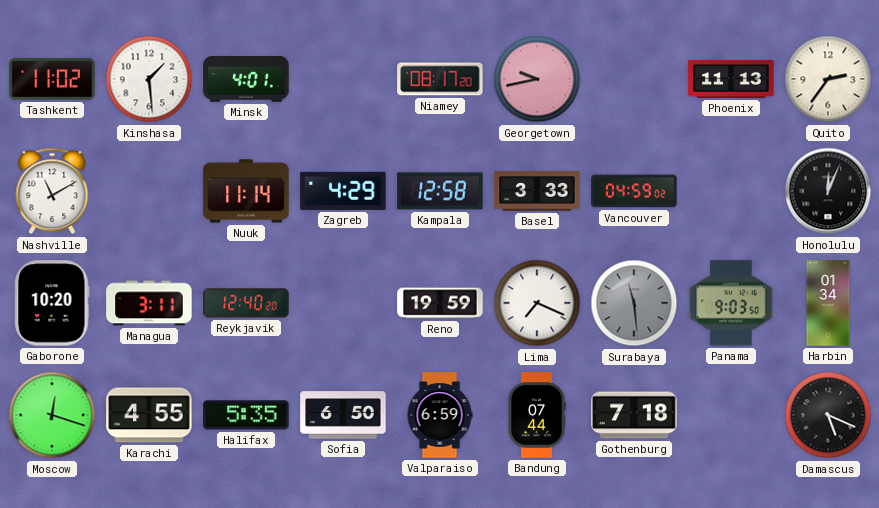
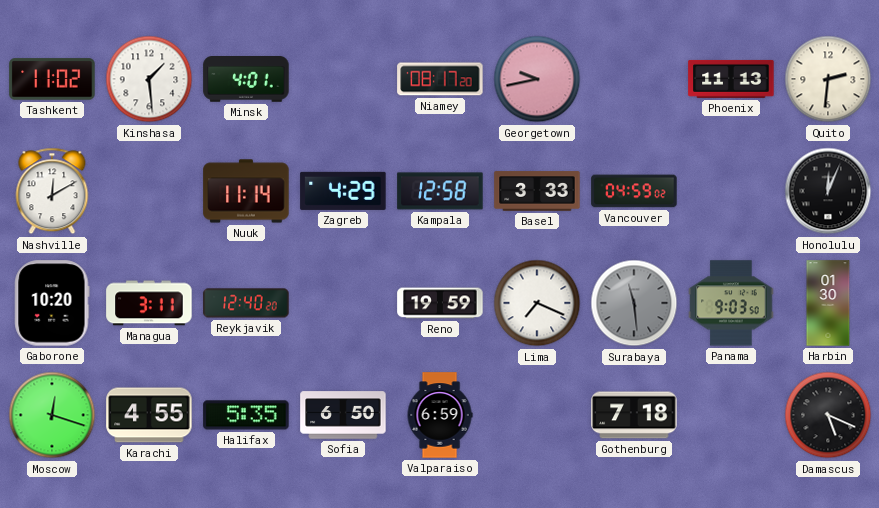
Quito: 2:36 -> 2:31
Nashville: 11:10 -> 12:10
Harbin: 01:34 -> 01:30
Bandung: 07:44 -> none
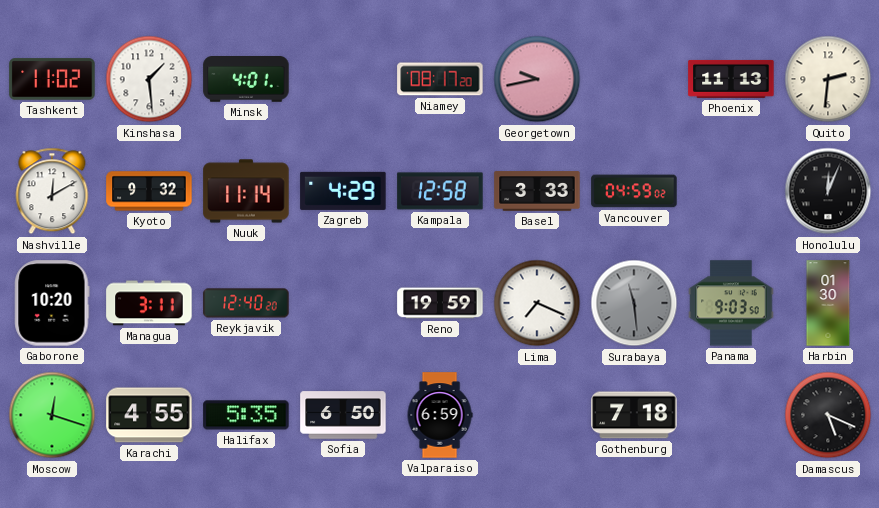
Kyoto: none -> 9:32
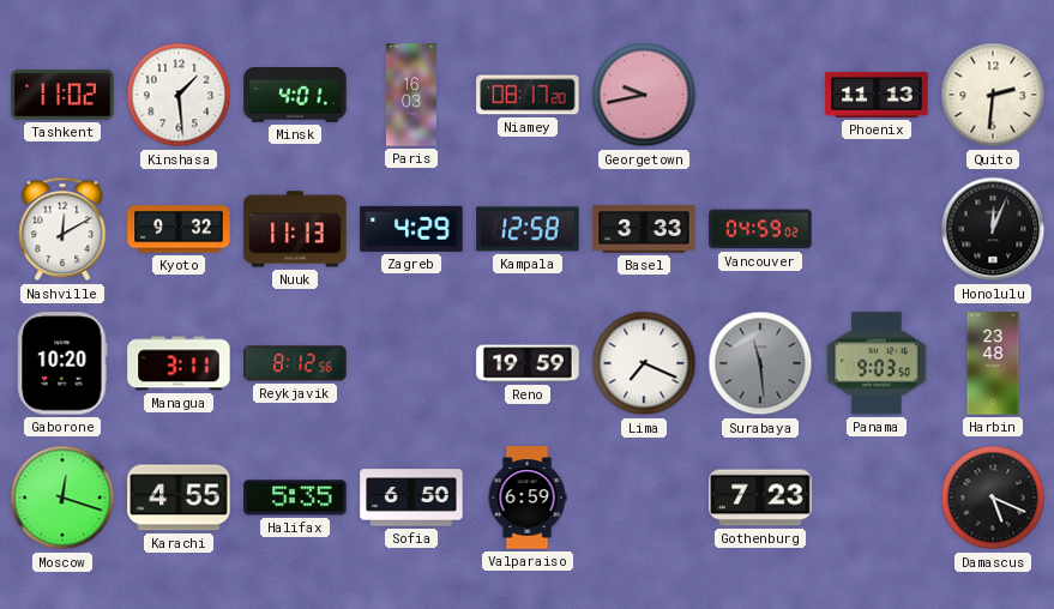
Paris: none -> 16:03
Nuuk: 11:14 -> 11:13
Reykjavik: 12:40 -> 8:12
Harbin: 01:30 -> 23:48
Gothenburg: 7:18 -> 7:23
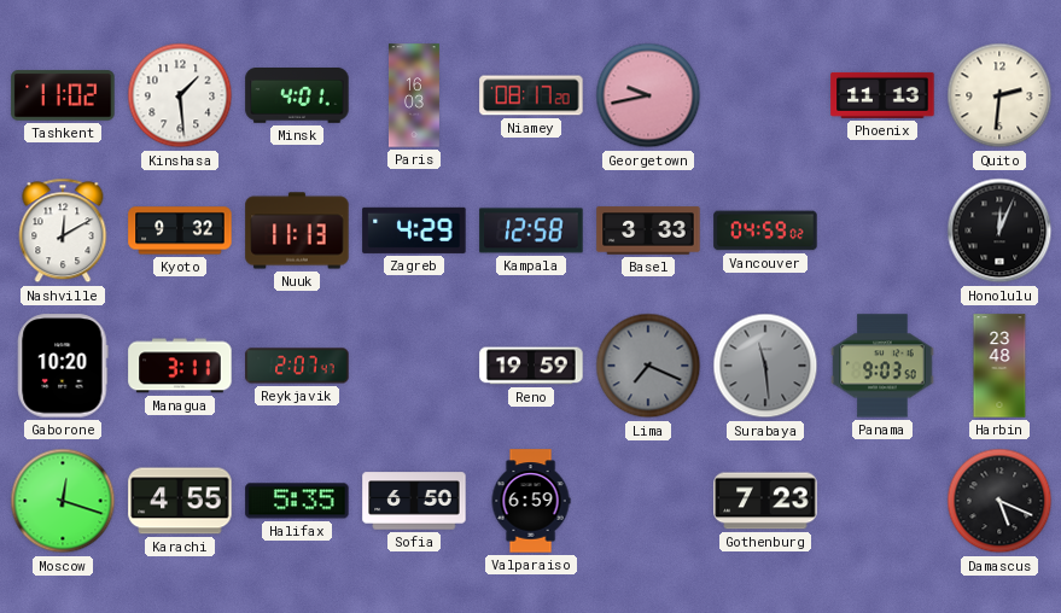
Reykjavik: 8:12 -> 2:07
Lima dial: white -> grey
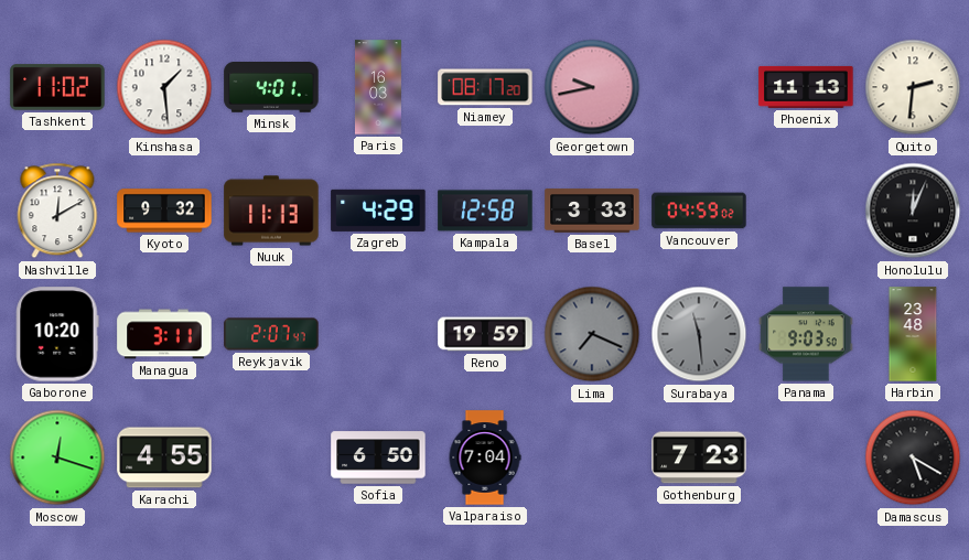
Halifax: 5:35 -> none
Valparaiso: 6:59 -> 7:04
Damascus: 5:19 -> 5:20
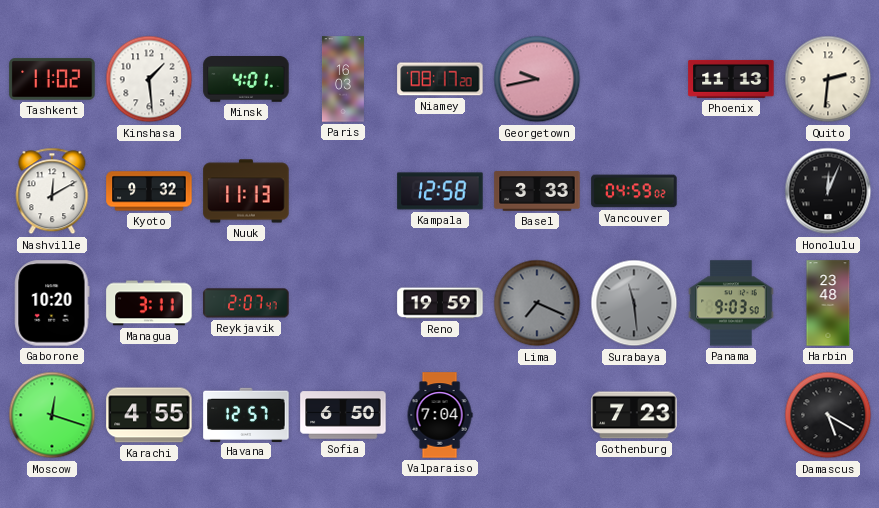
Zagreb: 4:29 -> none
Havana: none -> 12:57
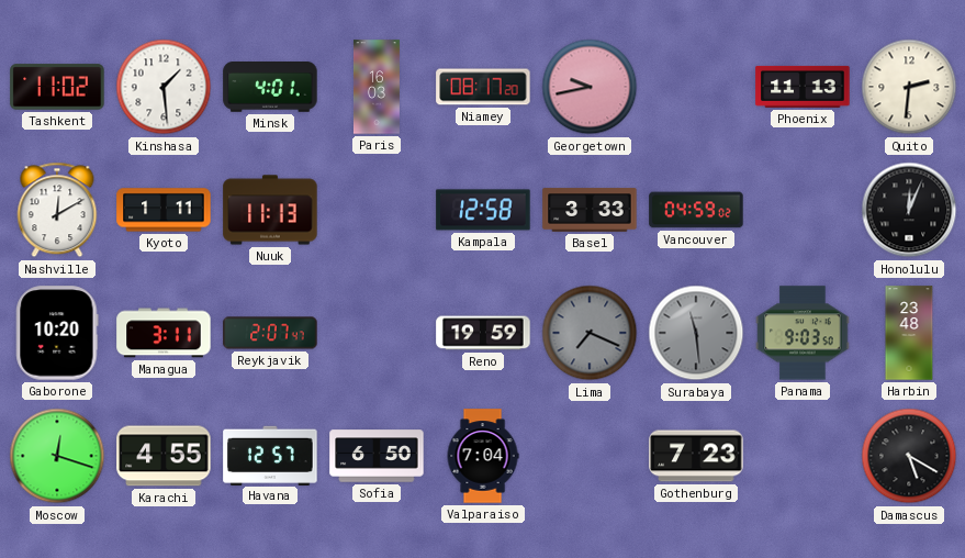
Kyoto: 9:32 -> 1:11
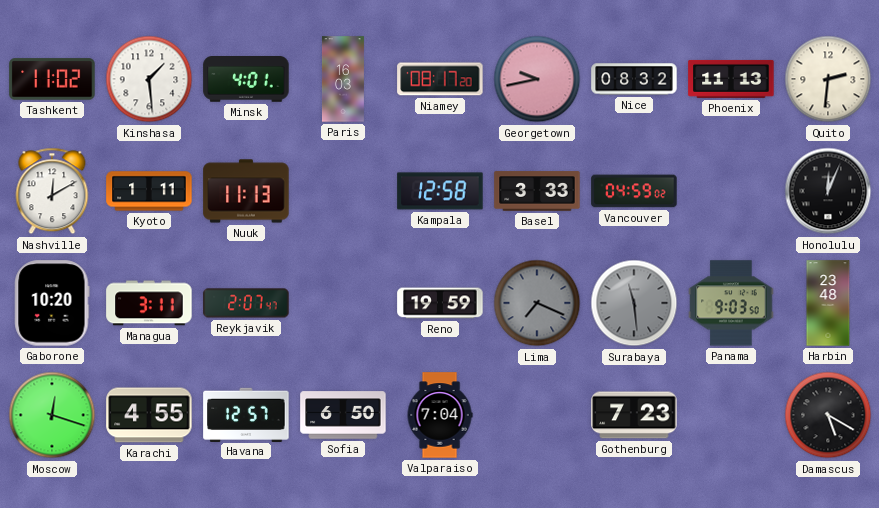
Nice: none -> 08:32
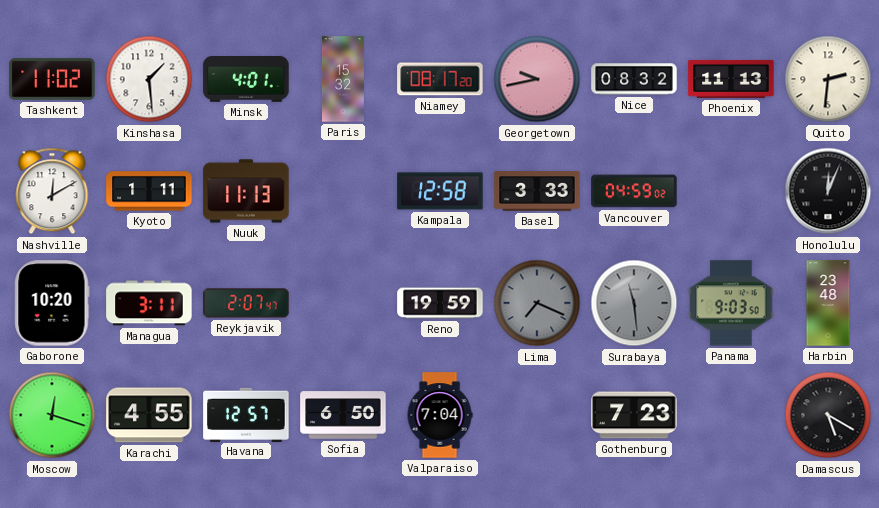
Paris: 16:03 -> 15:32
